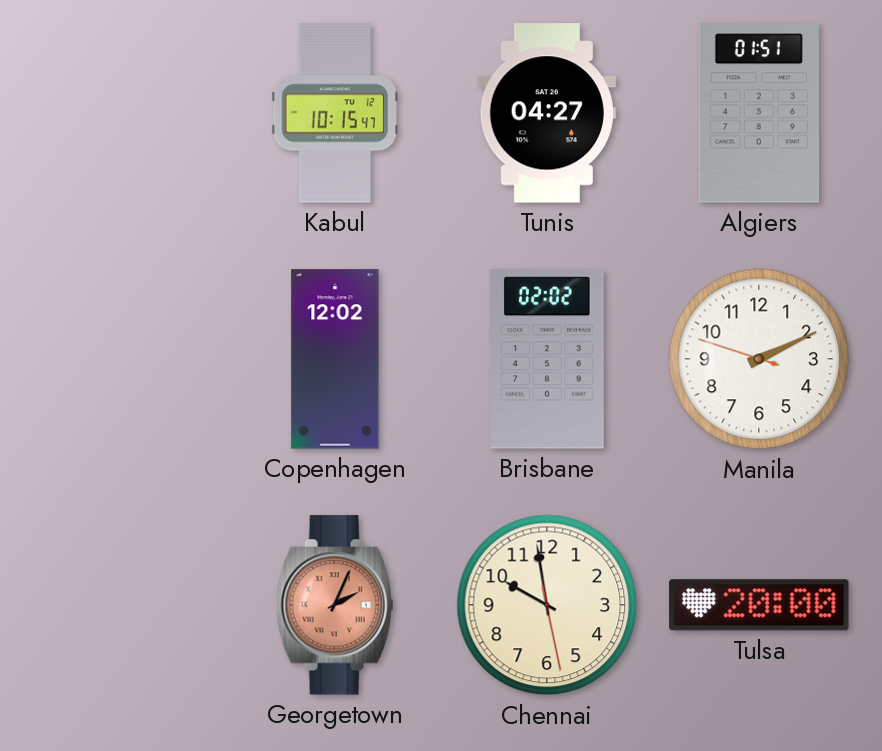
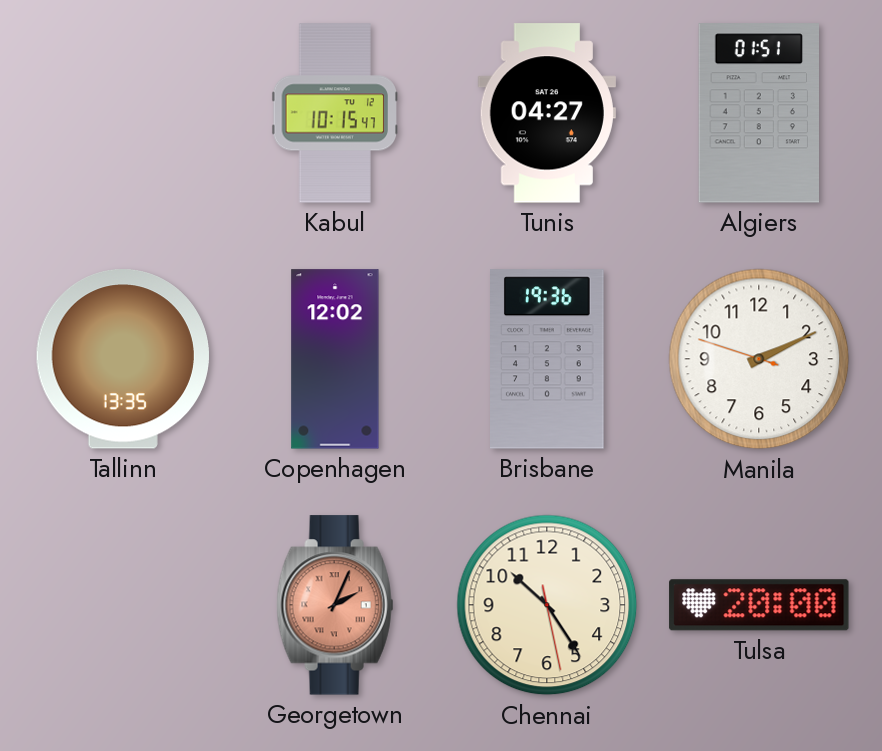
Tallinn: none -> 13:35
Brisbane: 02:02 -> 19:36
Chennai: 9:58 -> 10:24
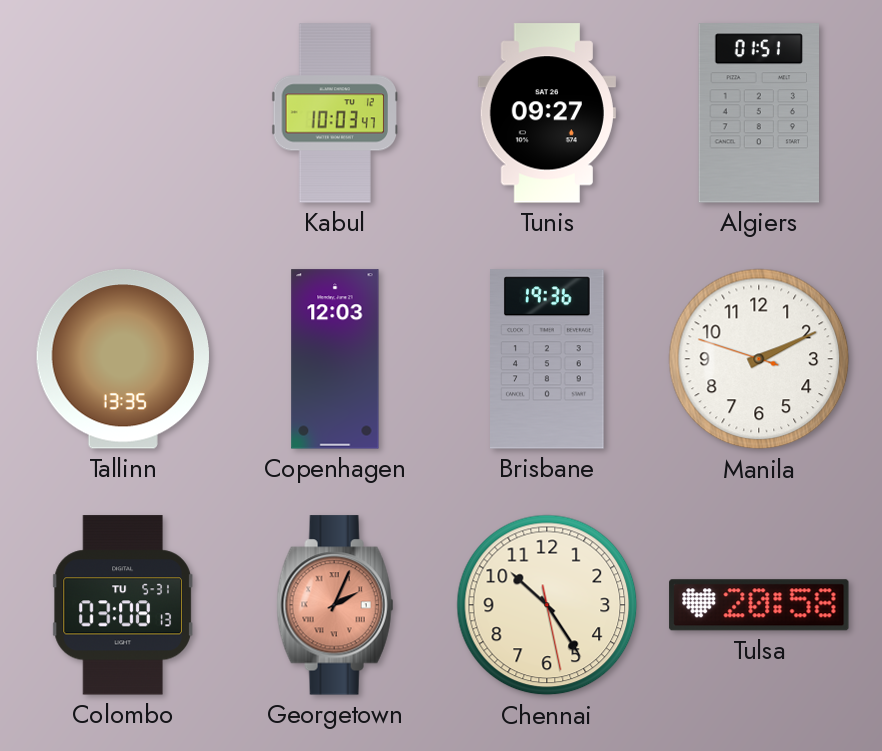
Kabul: 10:15 -> 10:03
Tunis: 04:27 -> 09:27
Copenhagen: 12:02 -> 12:03
Colombo: none -> 03:08
Tulsa: 20:00 -> 20:58
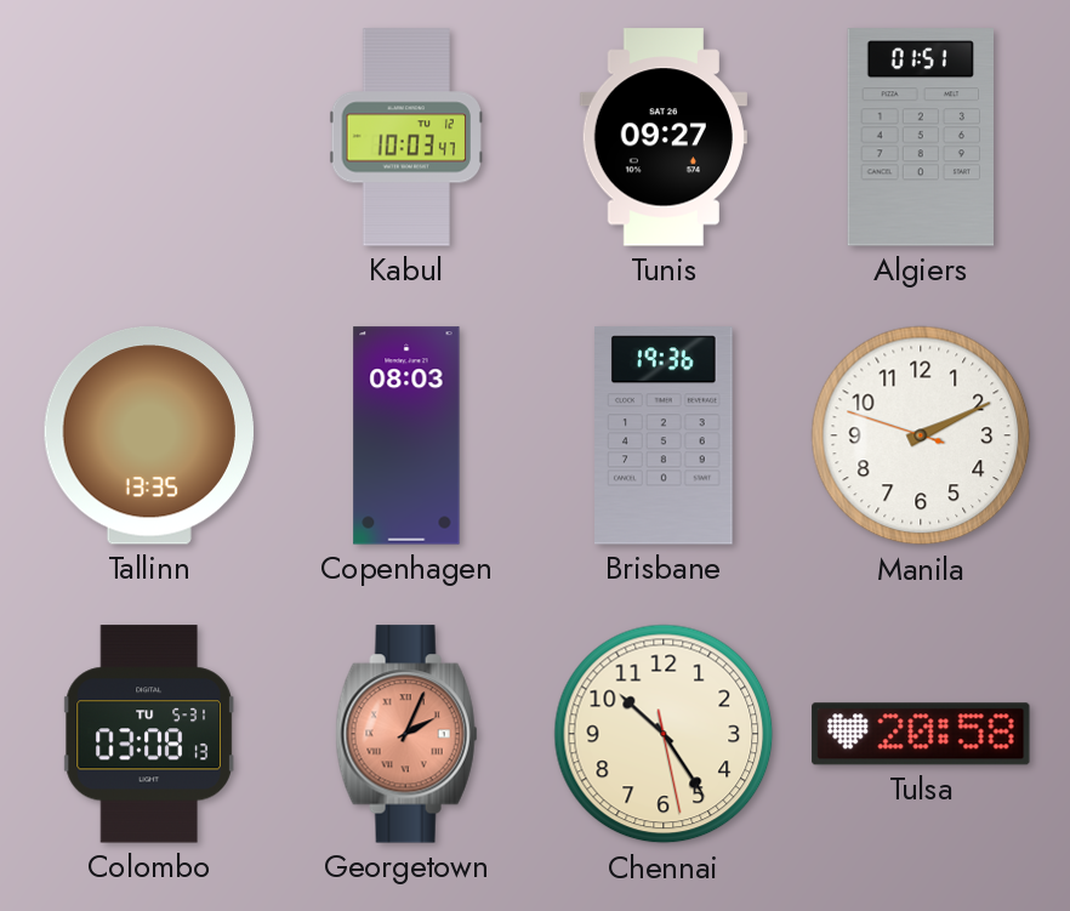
Copenhagen: 12:03 -> 08:03
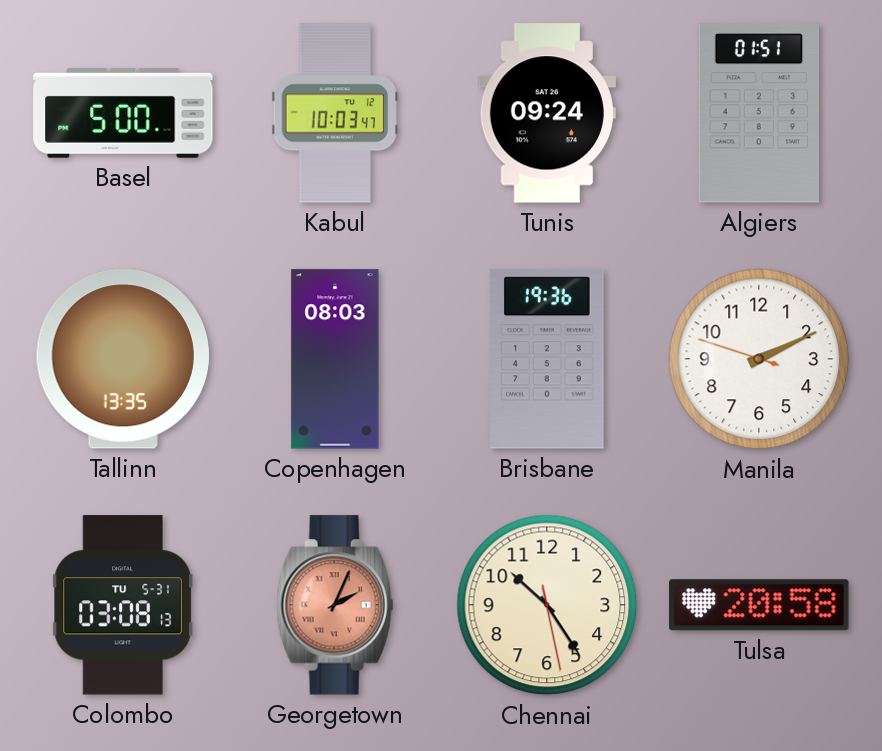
Basel: none -> 5:00
Tunis: 09:27 -> 09:24
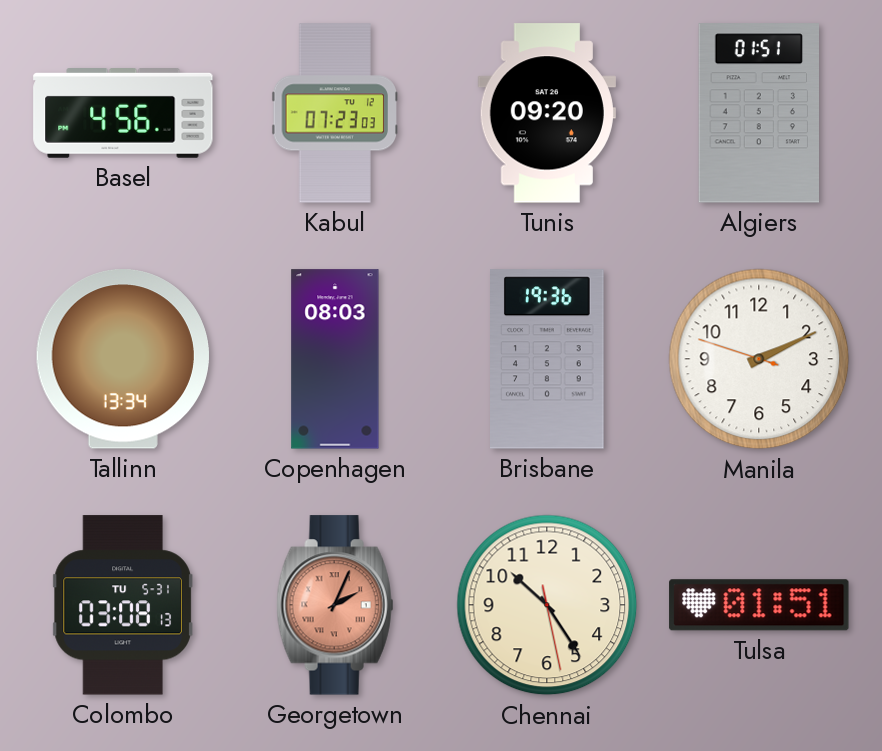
Basel: 5:00 -> 4:56
Kabul: 10:03 -> 07:23
Tunis: 09:24 -> 09:20
Tallinn: 13:35 -> 13:34
Tulsa: 20:58 -> 01:51
